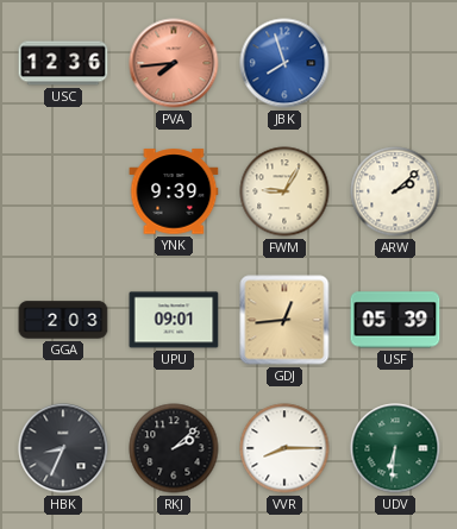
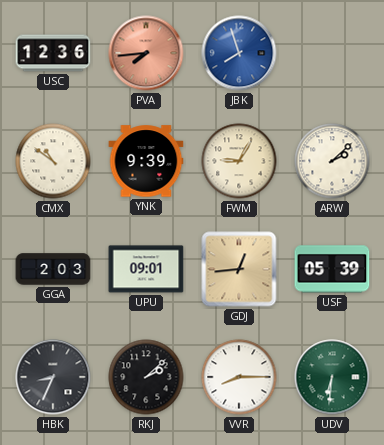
CMX: none -> 10:51
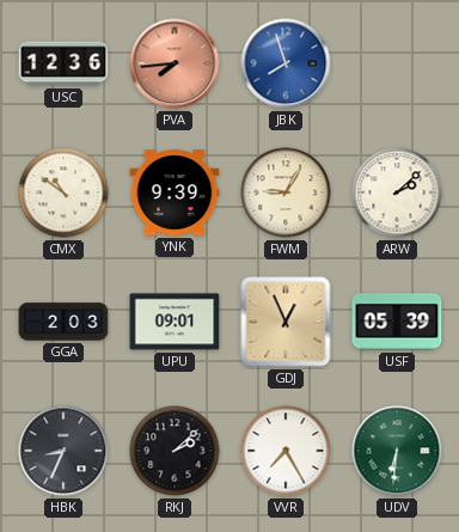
GDJ: 12:44 -> 12:56
VVR: 8:15 -> 7:25
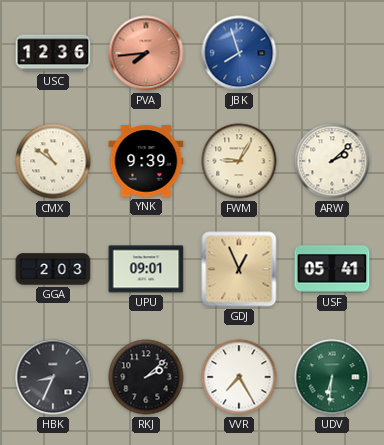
USF: 05:39 -> 05:41
